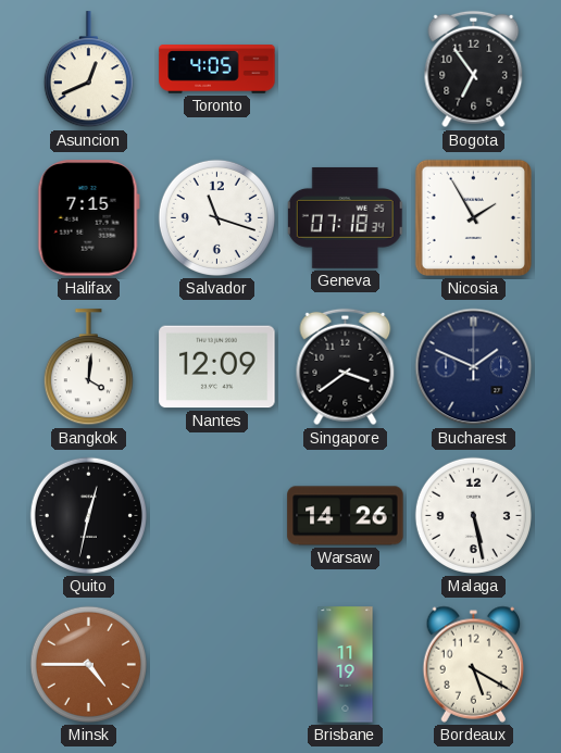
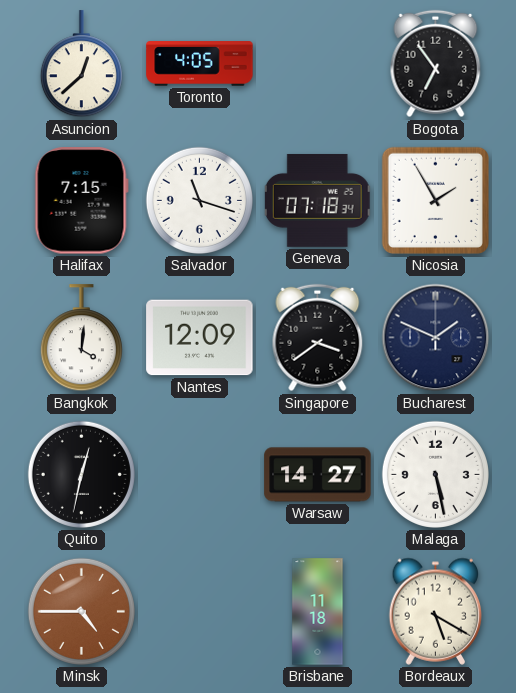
Asuncion: 12:41 -> 12:38
Warsaw: 14:26 -> 14:27
Brisbane: 11:19 -> 11:18
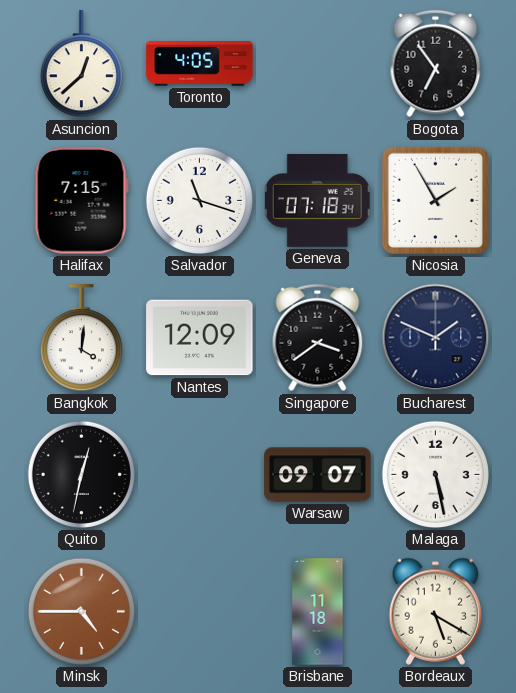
Warsaw: 14:27 -> 09:07
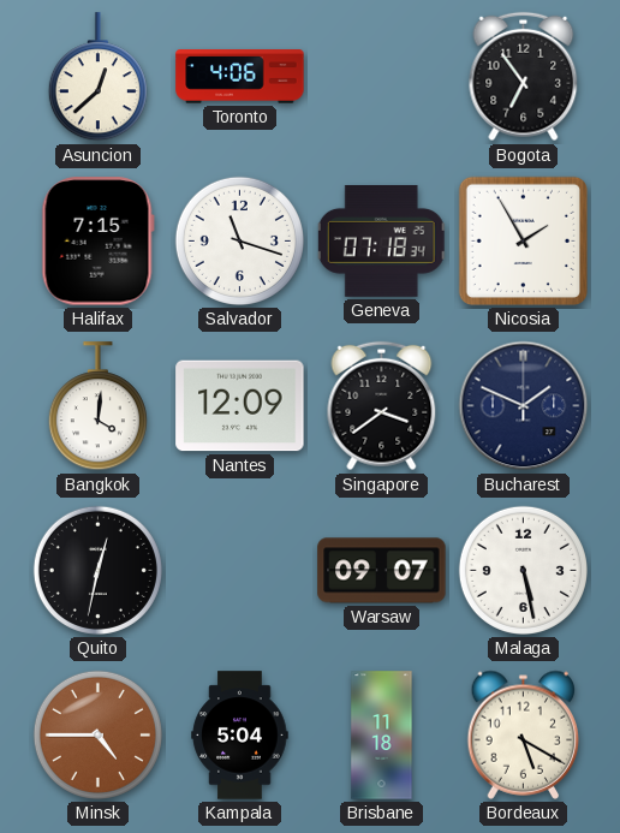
Toronto: 4:05 -> 4:06
Kampala: none -> 5:04
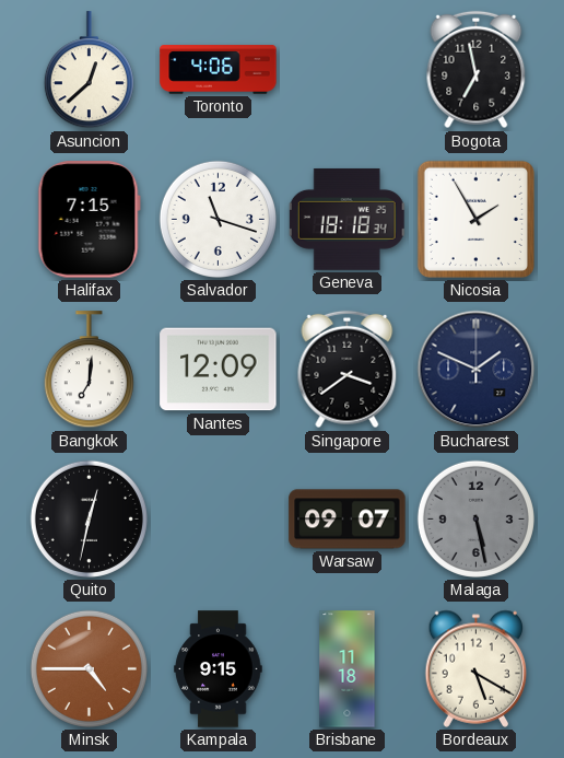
Bogota: 6:54 -> 6:58
Geneva: 07:18 -> 18:18
Bangkok: 4:01 -> 7:01
Malaga dial: white -> grey
Kampala: 5:04 -> 9:15
